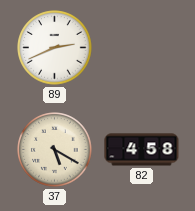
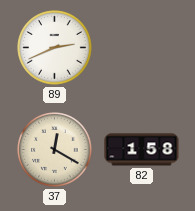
37: 5:20 -> 12:20
82: 4:58 -> 1:58
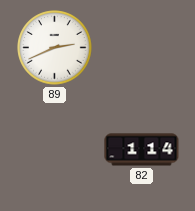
37: 12:20 -> none
82: 1:58 -> 1:14
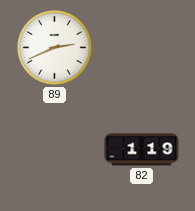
82: 1:14 -> 1:19
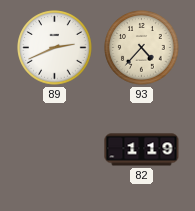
93: none -> 4:37
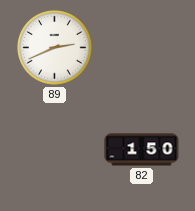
93: 4:37 -> none
82: 1:19 -> 1:50
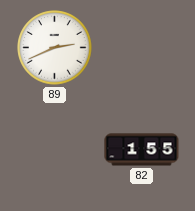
82: 1:50 -> 1:55
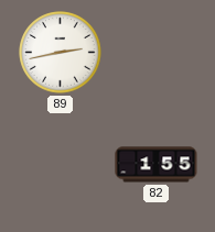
89: 2:41 -> 2:43
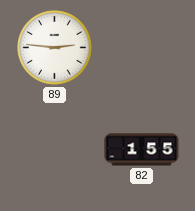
89: 2:43 -> 2:46
